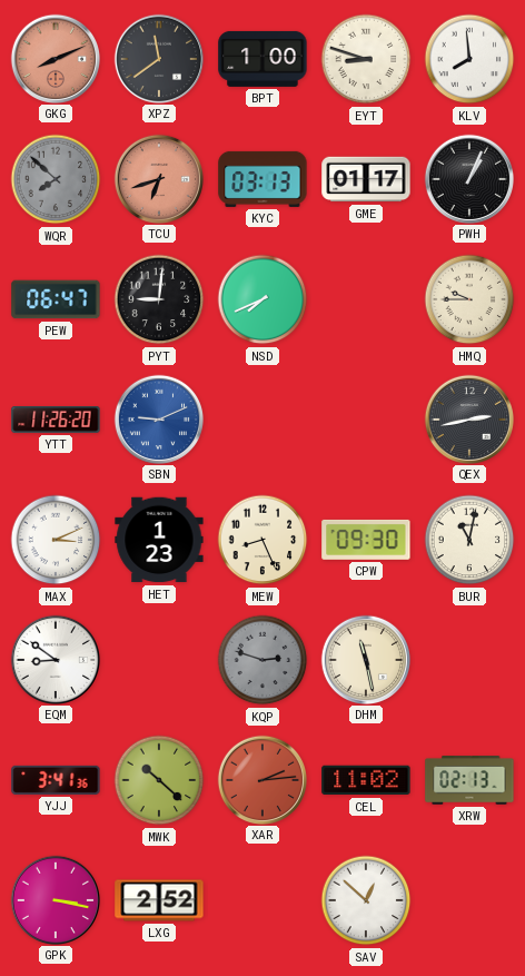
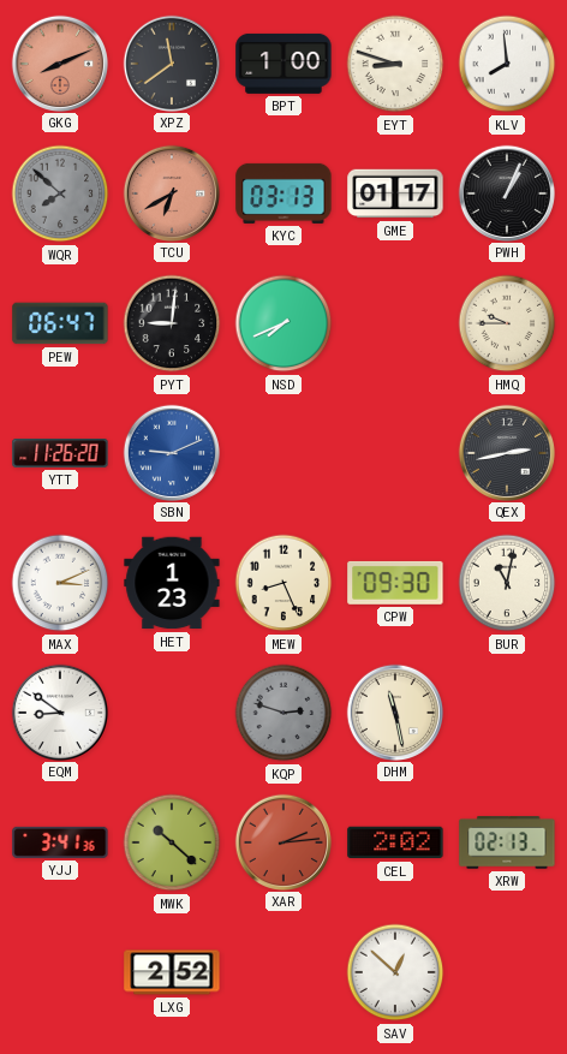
TCU: 6:42 -> 6:40
CEL: 11:02 -> 2:02
GPK: 3:17 -> none
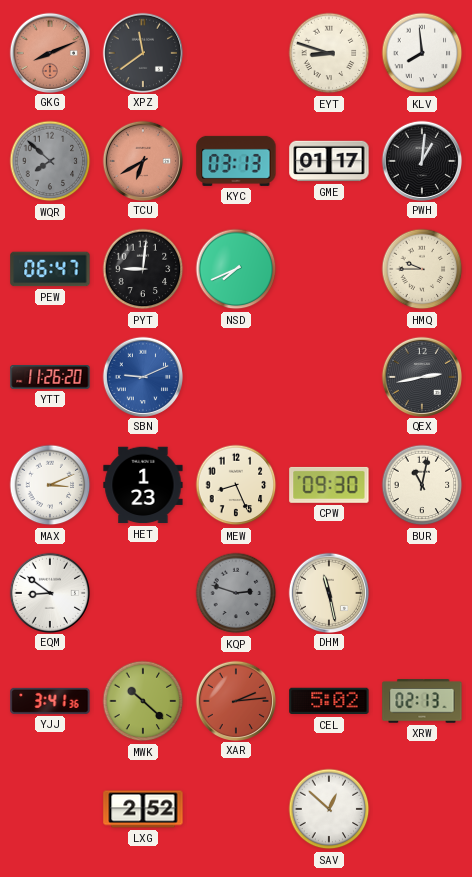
BPT: 1:00 -> none
PWH: 1:04 -> 1:01
CEL: 2:02 -> 5:02
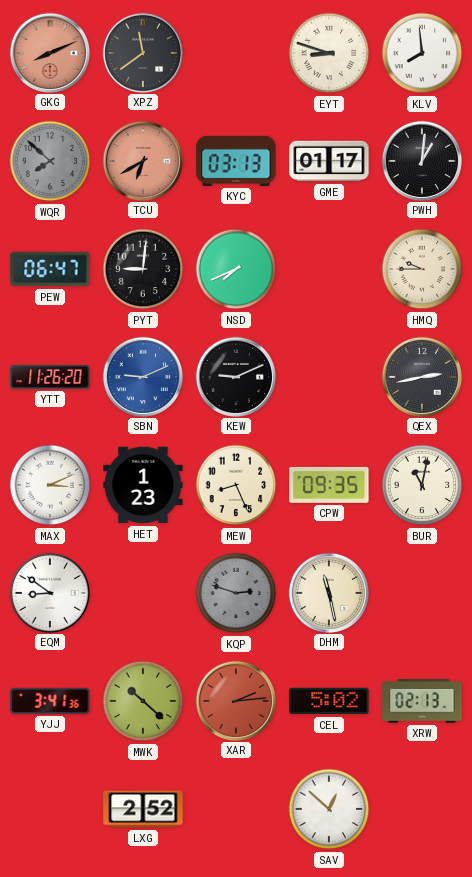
KEW: none -> 9:11
CPW: 09:30 -> 09:35
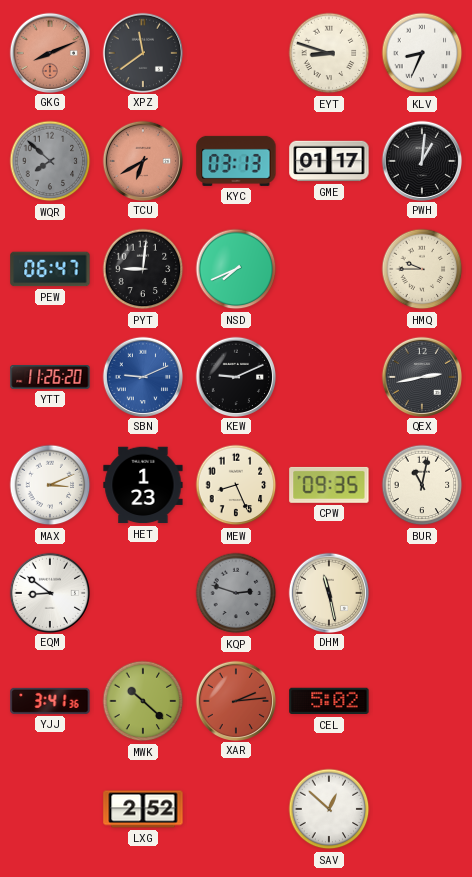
KLV: 7:59 -> 8:34
XRW: 02:13 -> none
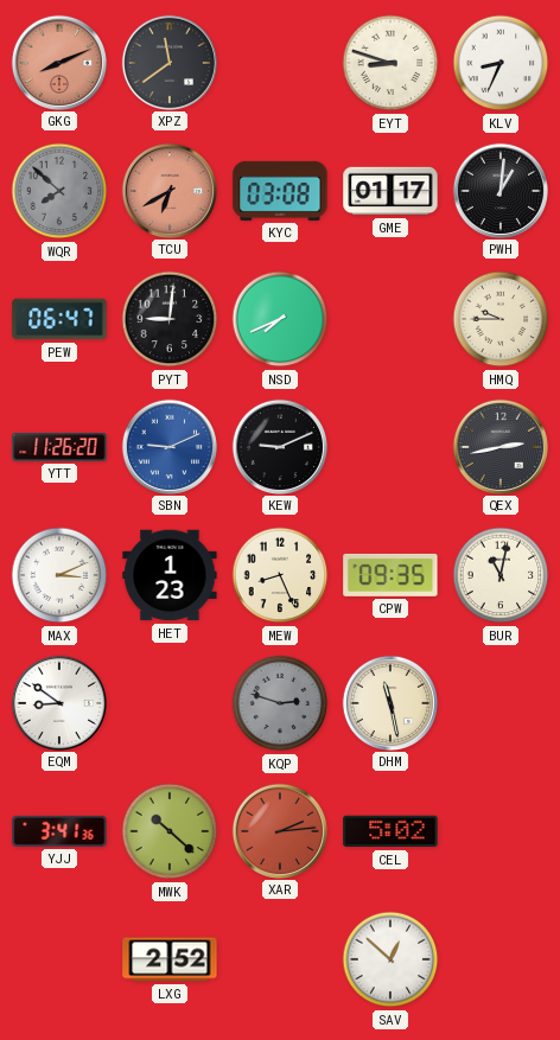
KYC: 03:13 -> 03:08
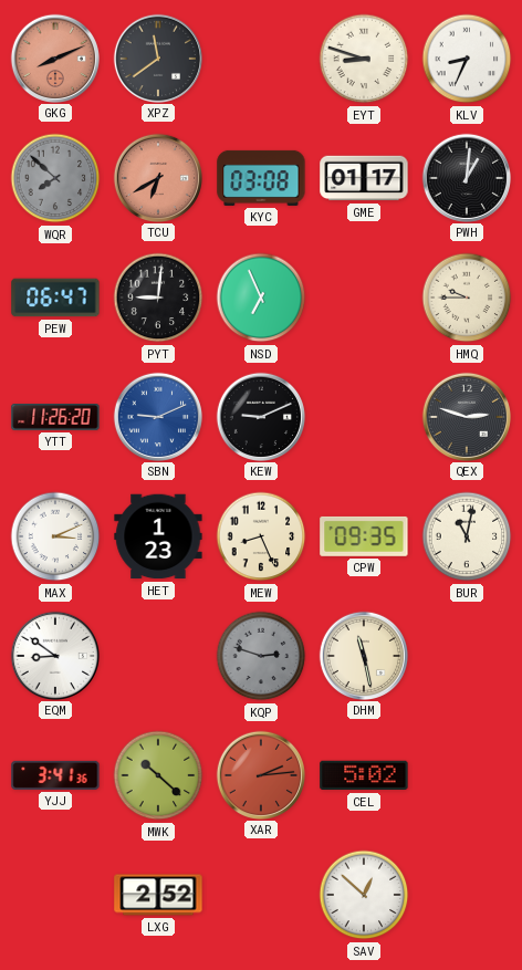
NSD: 7:41 -> 6:56
QEX: 2:43 -> 2:48
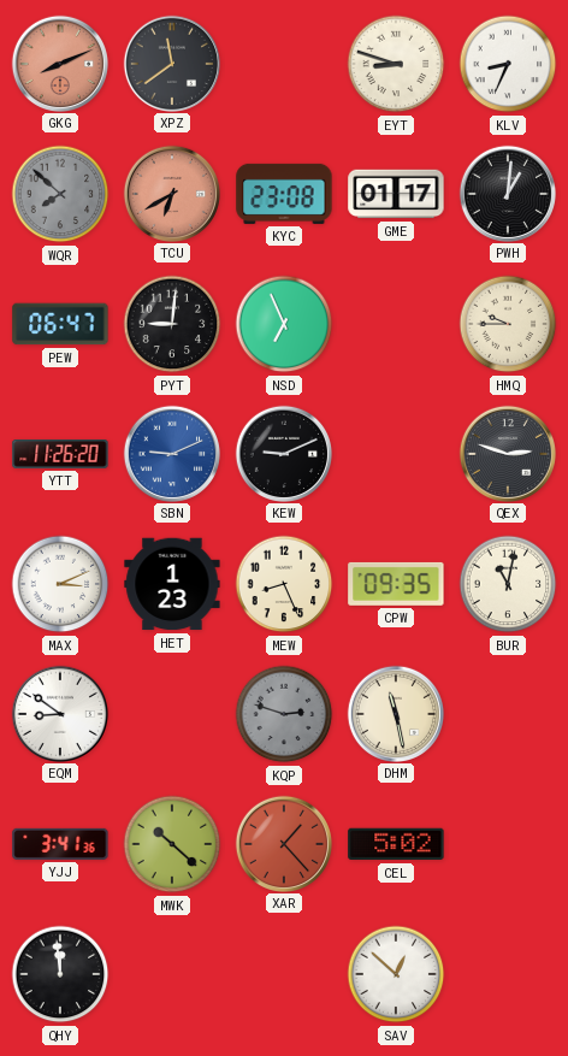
KYC: 03:08 -> 23:08
XAR: 2:14 -> 1:23
QHY: none -> 11:59
LXG: 2:52 -> none
